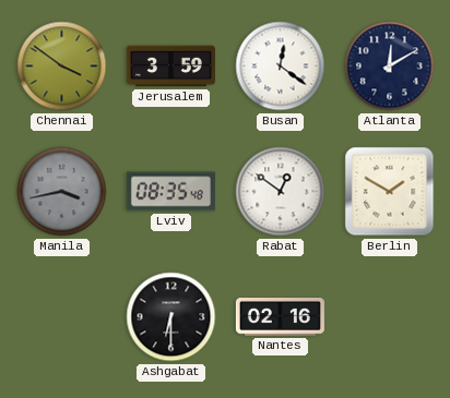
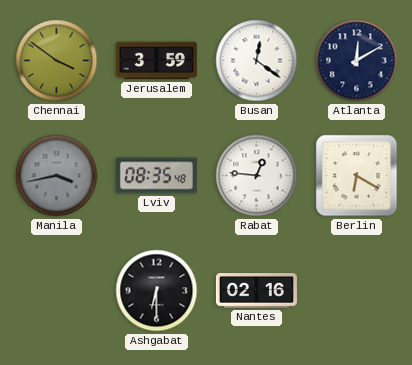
Rabat: 12:51 -> 12:46
Berlin: 1:50 -> 6:20
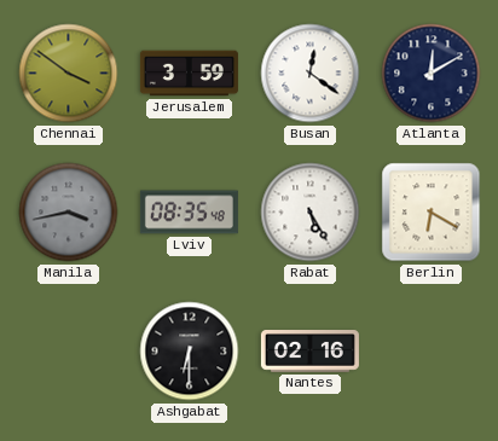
Rabat: 12:46 -> 5:25
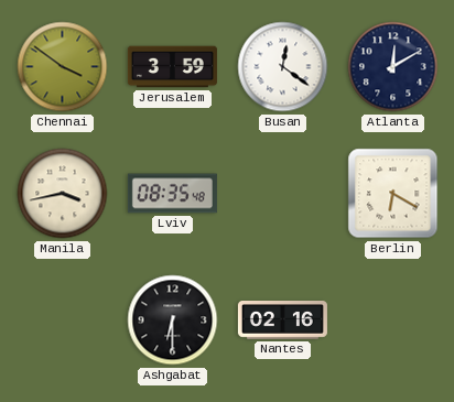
Manila dial: grey -> cream
Rabat: 5:25 -> none
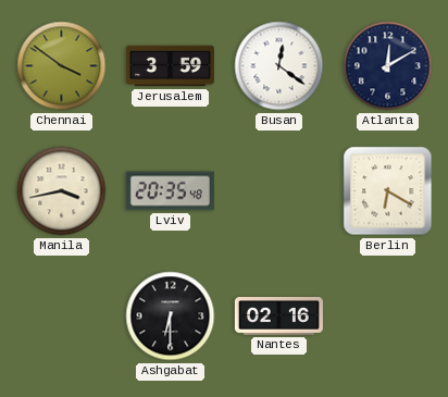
Lviv: 08:35 -> 20:35
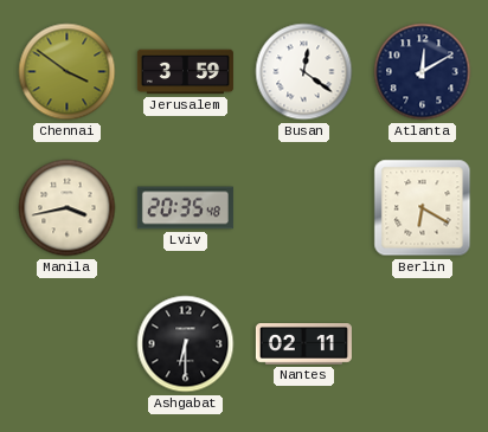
Nantes: 02:16 -> 02:11
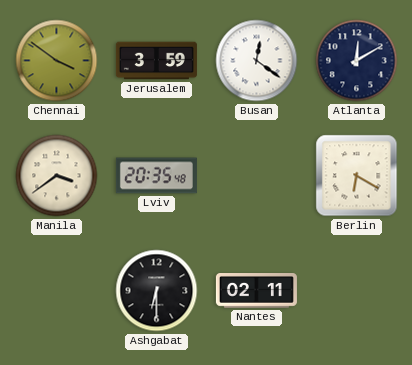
Manila: 3:43 -> 3:39
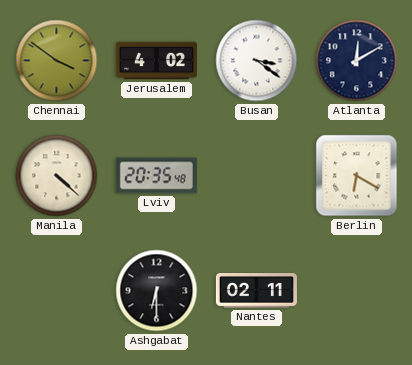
Jerusalem: 3:59 -> 4:02
Busan: 12:21 -> 3:21
Manila: 3:39 -> 4:22
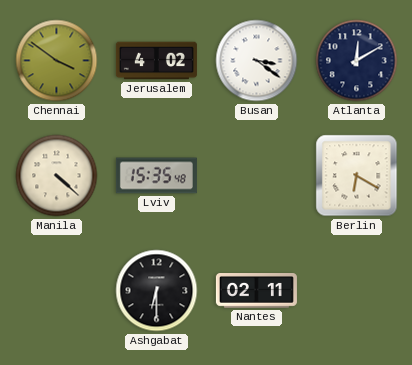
Lviv: 20:35 -> 15:35
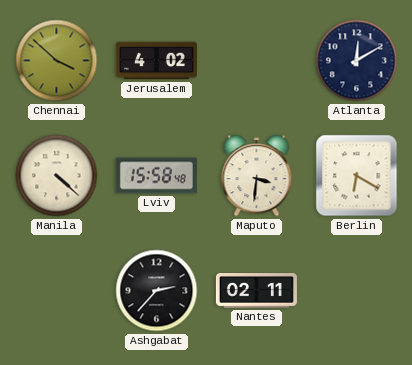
Chennai: 3:51 -> 3:52
Busan: 3:21 -> none
Lviv: 15:35 -> 15:58
Maputo: none -> 3:31
Ashgabat: 6:30 -> 2:37
